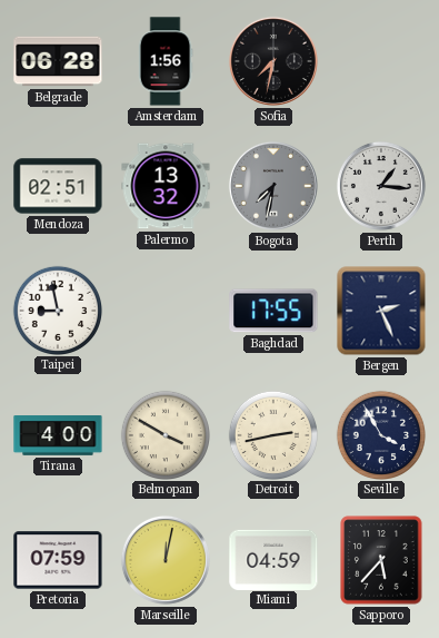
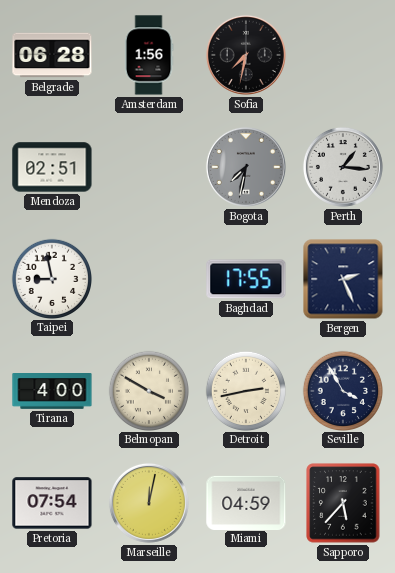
Palermo: 13:32 -> none
Pretoria: 07:59 -> 07:54
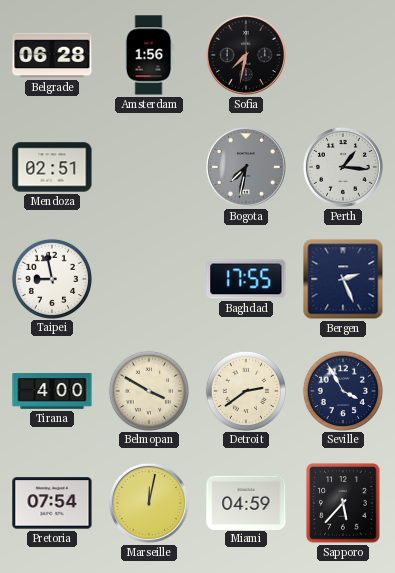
Detroit: 2:43 -> 2:39
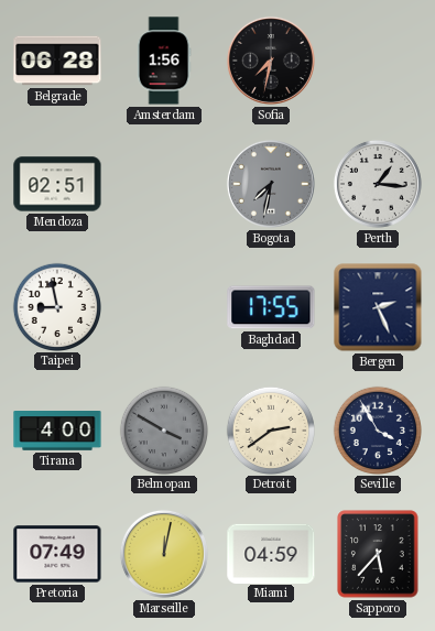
Belmopan dial: cream -> grey
Pretoria: 07:54 -> 07:49
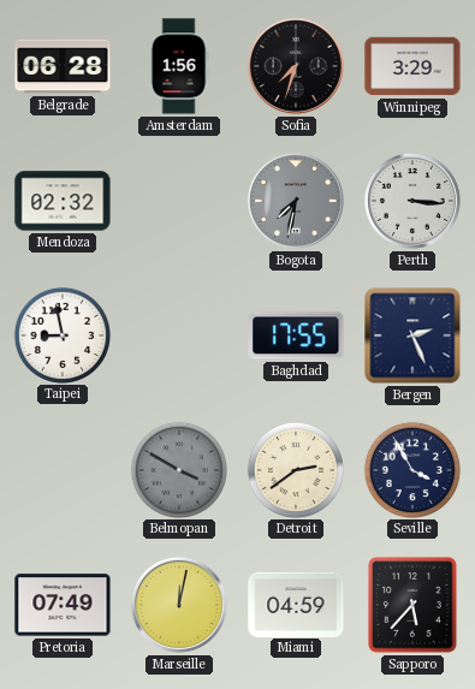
Sofia: 7:32 -> 7:33
Winnipeg: none -> 3:29
Mendoza: 02:51 -> 02:32
Perth: 1:16 -> 3:16
Tirana: 4:00 -> none
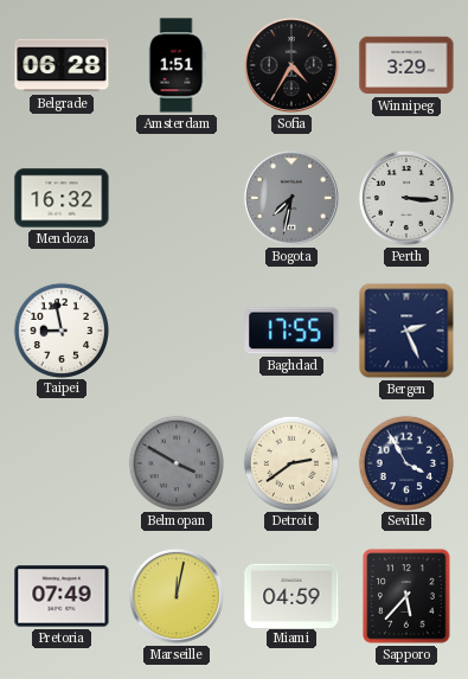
Amsterdam: 1:56 -> 1:51
Sofia: 7:33 -> 4:35
Mendoza: 02:32 -> 16:32
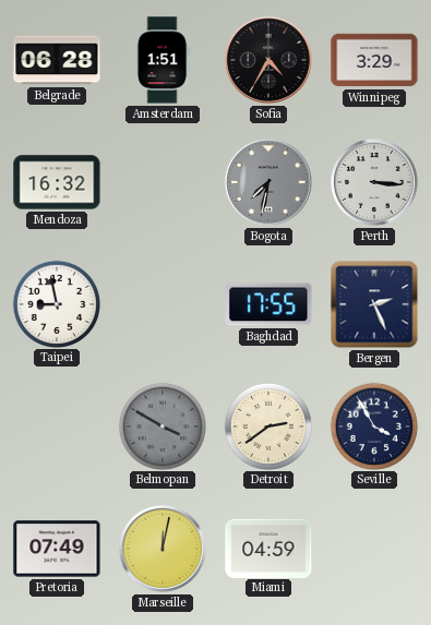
Sapporo: 5:37 -> none
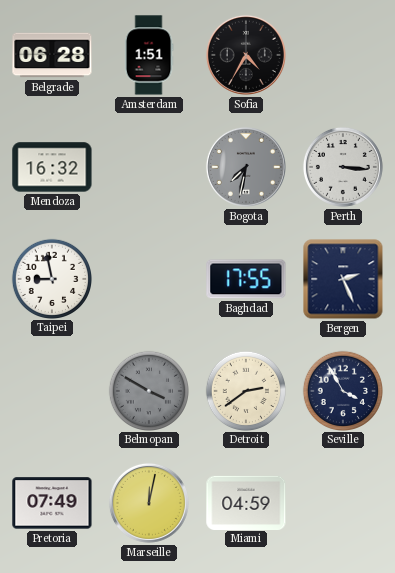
Winnipeg: 3:29 -> none
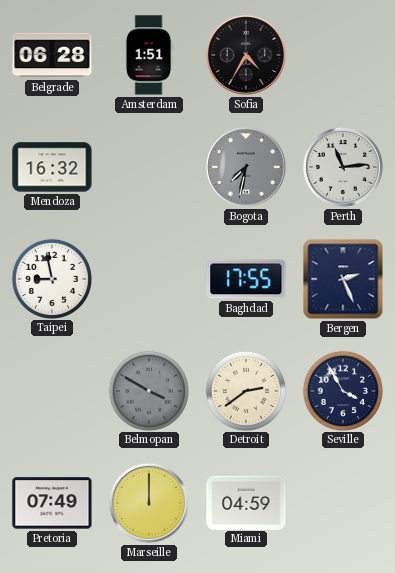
Perth: 3:16 -> 11:14
Marseille: 12:02 -> 12:00
